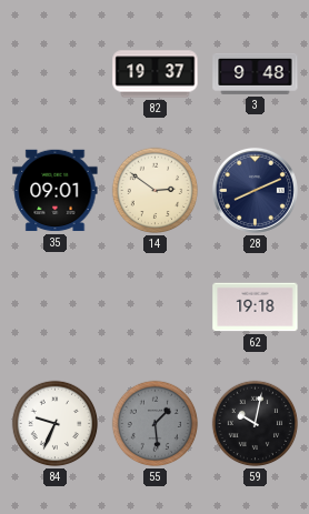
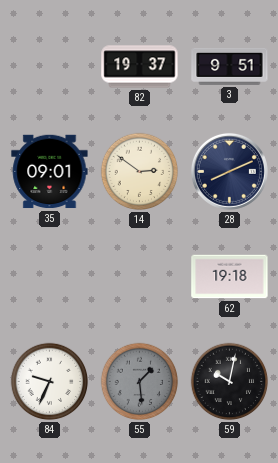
3: 9:48 -> 9:51
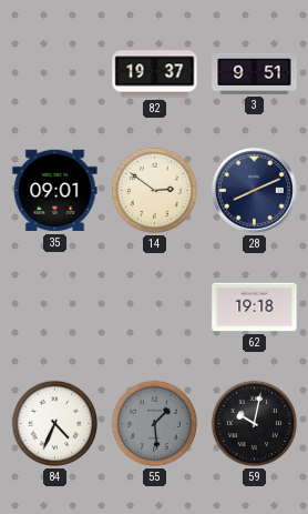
84: 9:34 -> 4:34
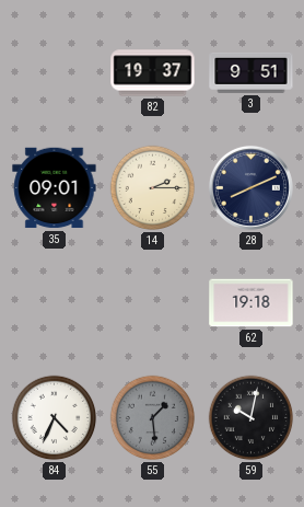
14: 2:51 -> 2:15
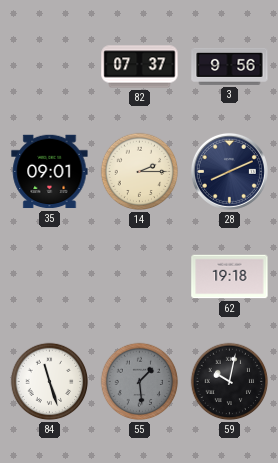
82: 19:37 -> 07:37
3: 9:51 -> 9:56
84: 4:34 -> 11:27
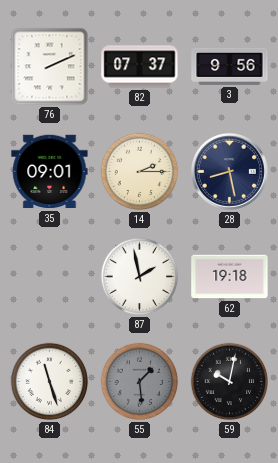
76: none -> 2:11
28: 8:11 -> 8:28
87: none -> 1:58
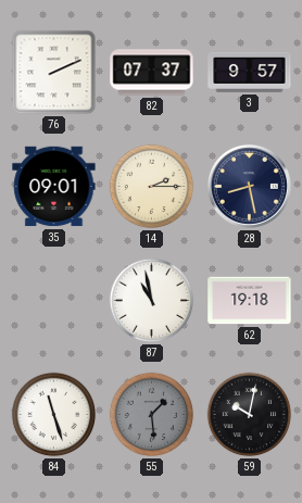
3: 9:56 -> 9:57
87: 1:58 -> 10:58
